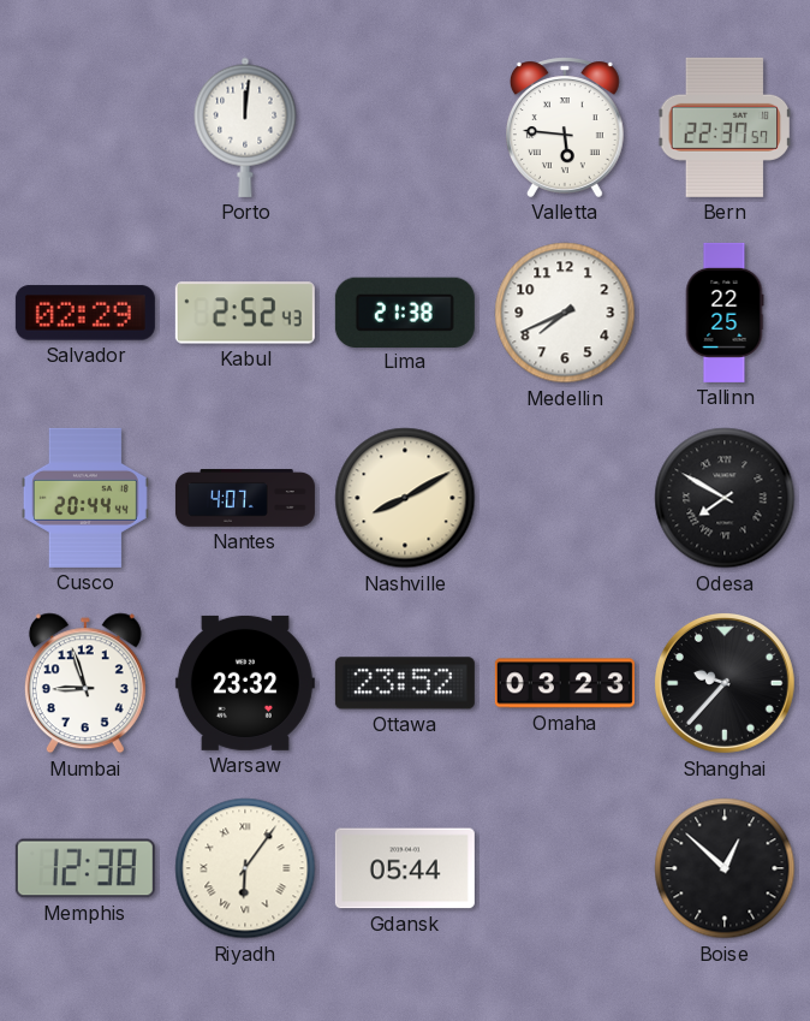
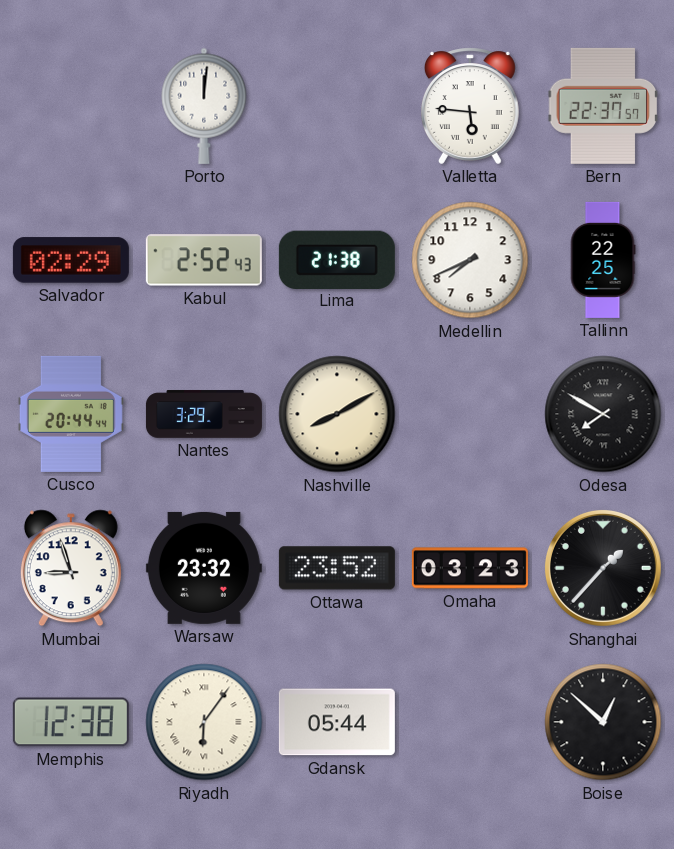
Nantes: 4:07 -> 3:29
Shanghai: 9:37 -> 1:37
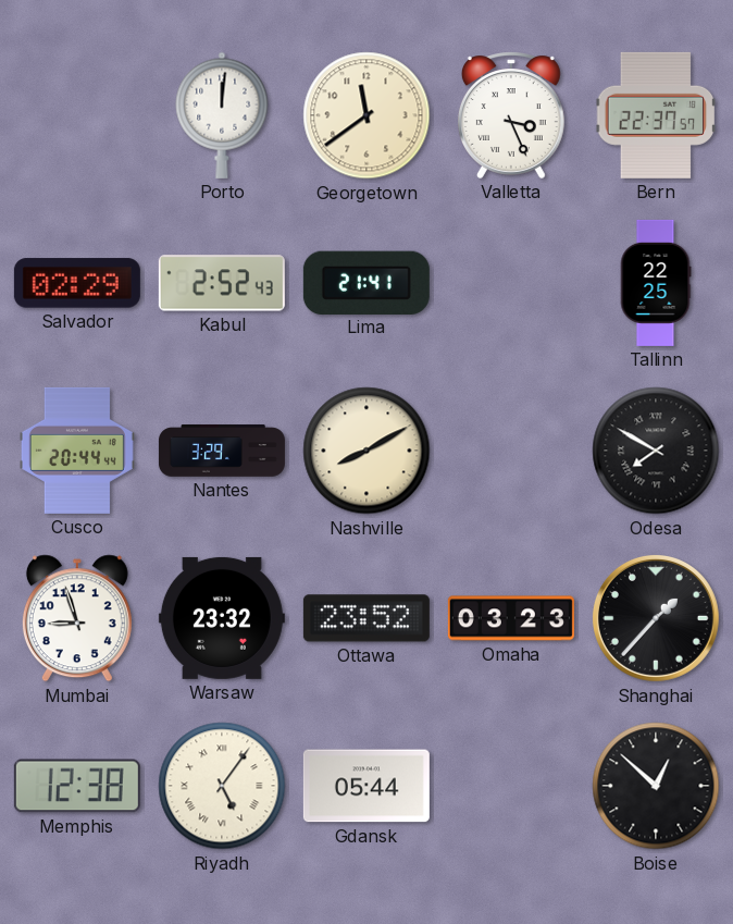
Georgetown: none -> 11:39
Valletta: 5:46 -> 3:26
Lima: 21:38 -> 21:41
Medellin: 7:41 -> none
Riyadh: 6:06 -> 5:06
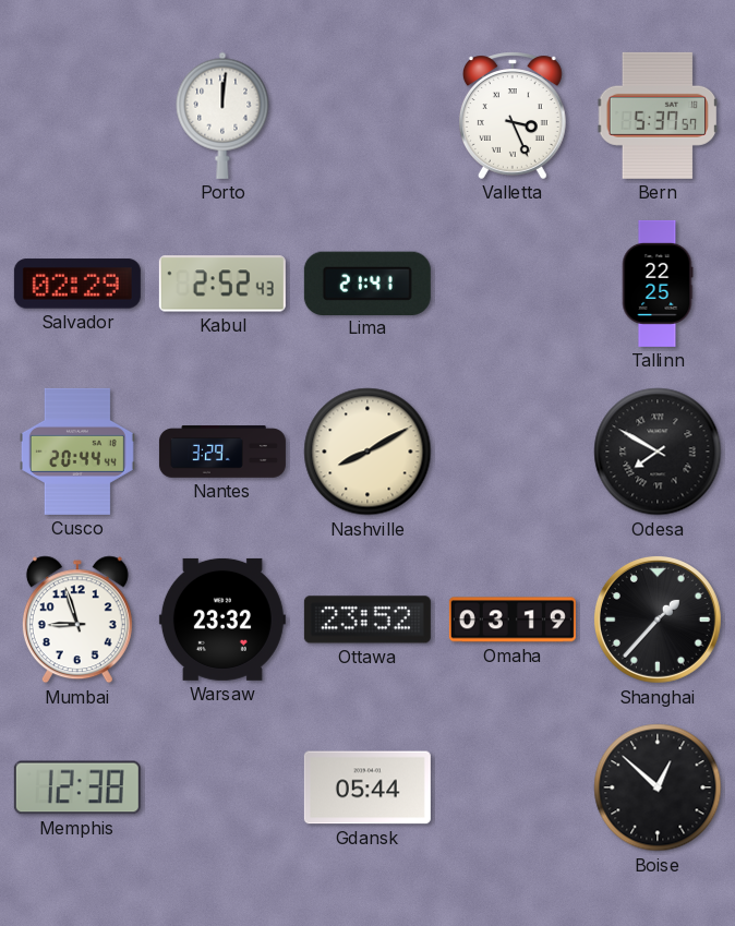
Georgetown: 11:39 -> none
Bern: 22:37 -> 5:37
Omaha: 03:23 -> 03:19
Riyadh: 5:06 -> none
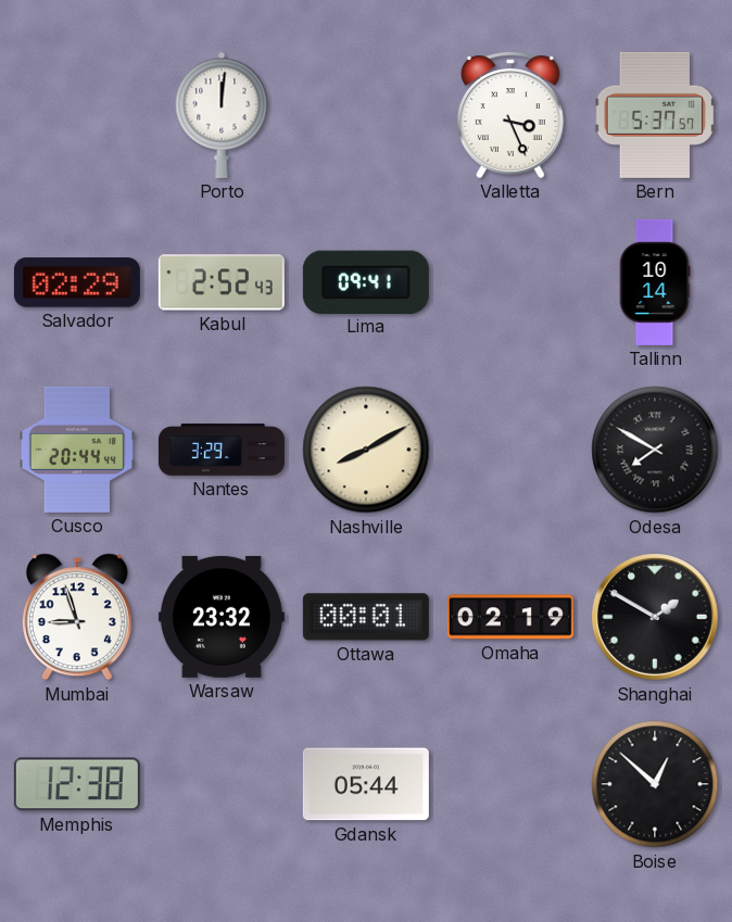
Lima: 21:41 -> 09:41
Tallinn: 22:25 -> 10:14
Ottawa: 23:52 -> 00:01
Omaha: 03:19 -> 02:19
Shanghai: 1:37 -> 1:50
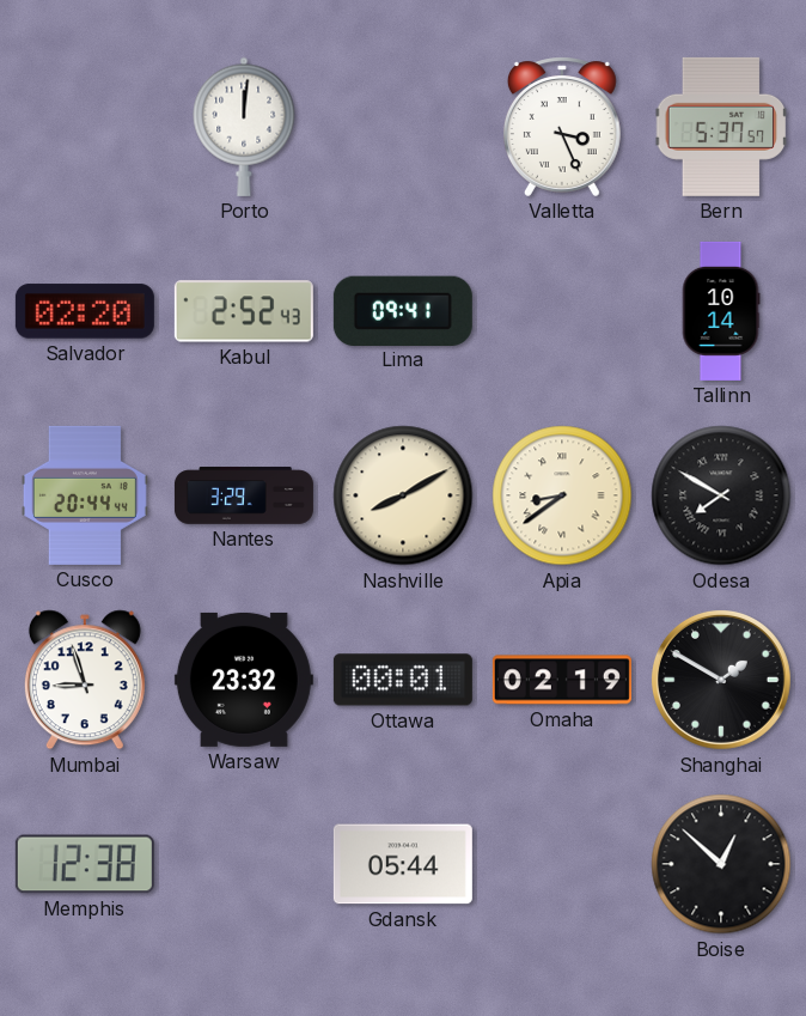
Salvador: 02:29 -> 02:20
Apia: none -> 8:39
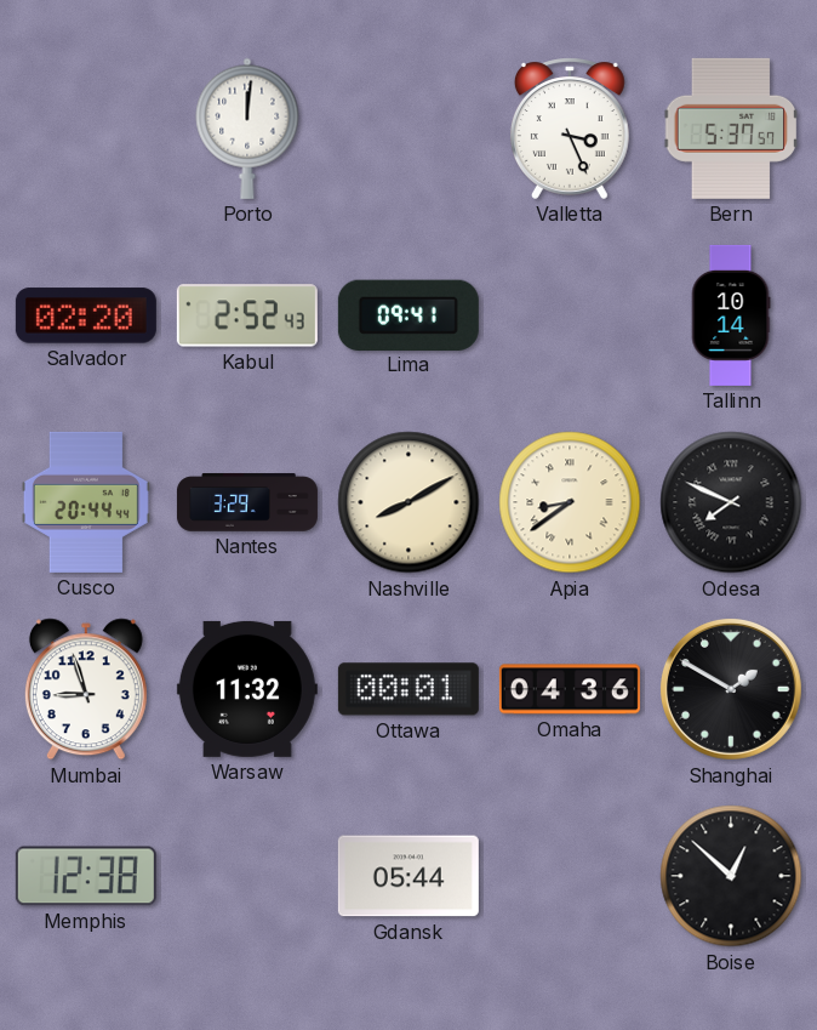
Odesa: 7:50 -> 7:49
Warsaw: 23:32 -> 11:32
Omaha: 02:19 -> 04:36
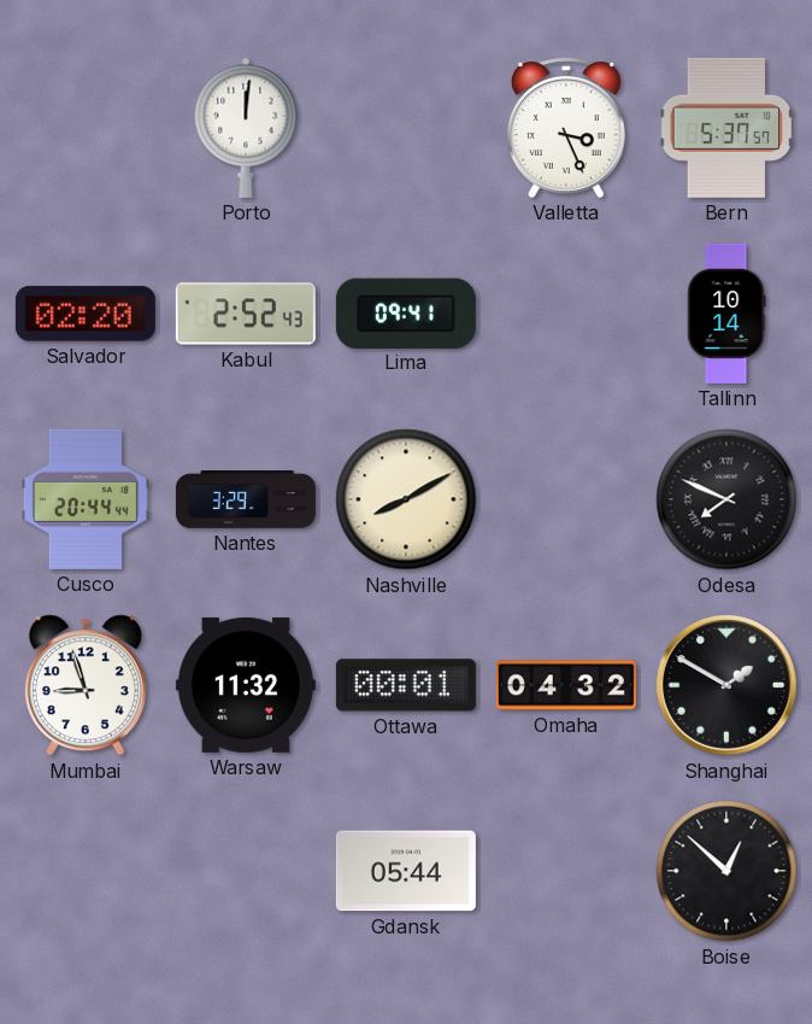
Apia: 8:39 -> none
Omaha: 04:36 -> 04:32
Memphis: 12:38 -> none
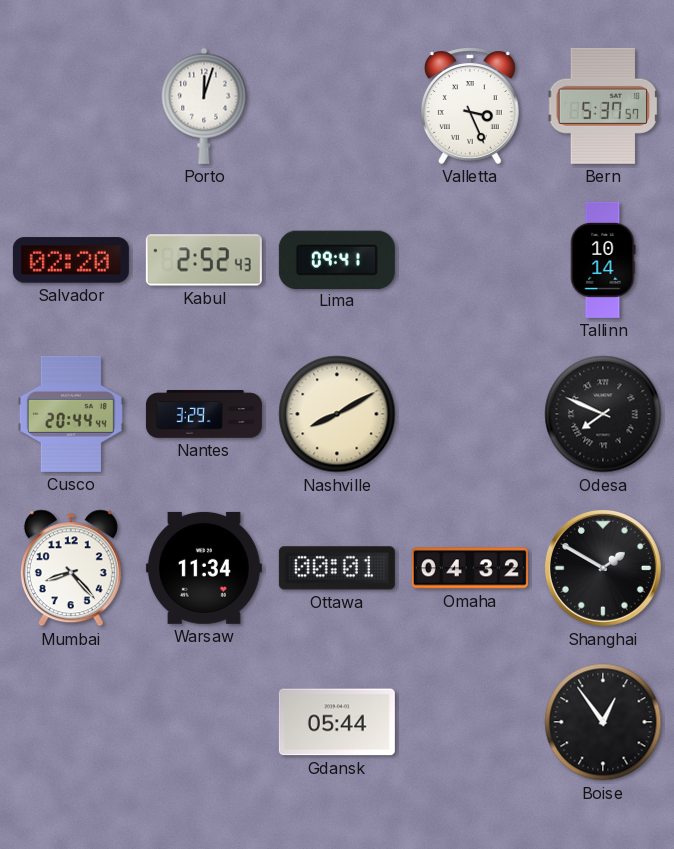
Porto: 12:01 -> 12:03
Mumbai: 8:57 -> 8:23
Warsaw: 11:32 -> 11:34
Boise: 12:52 -> 12:54
